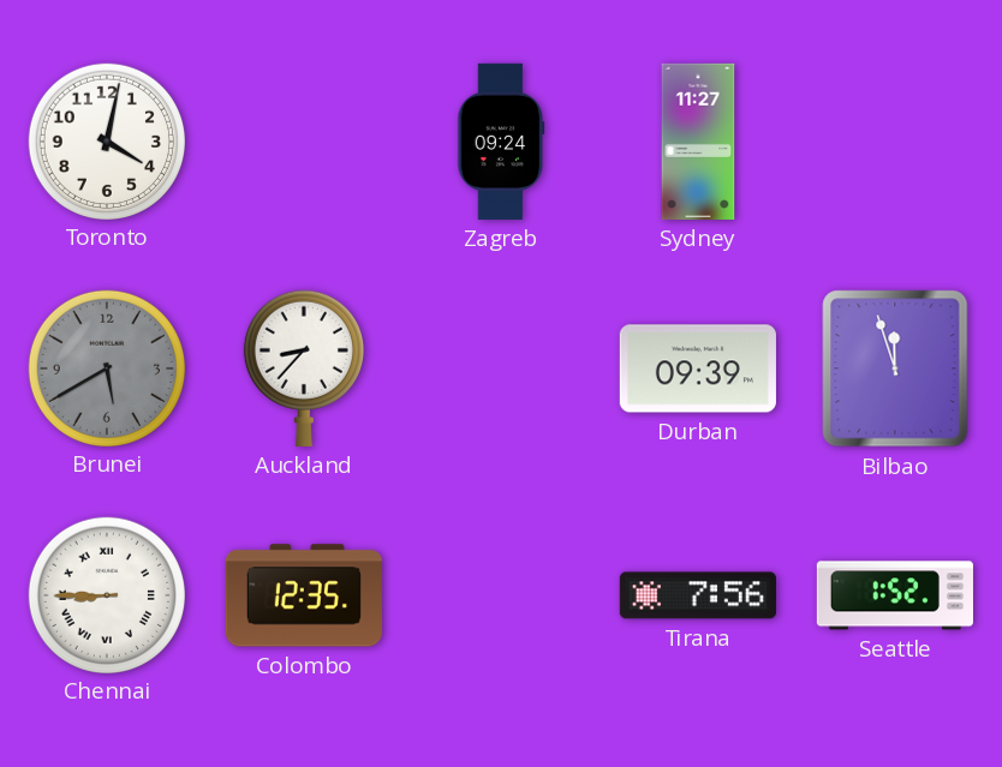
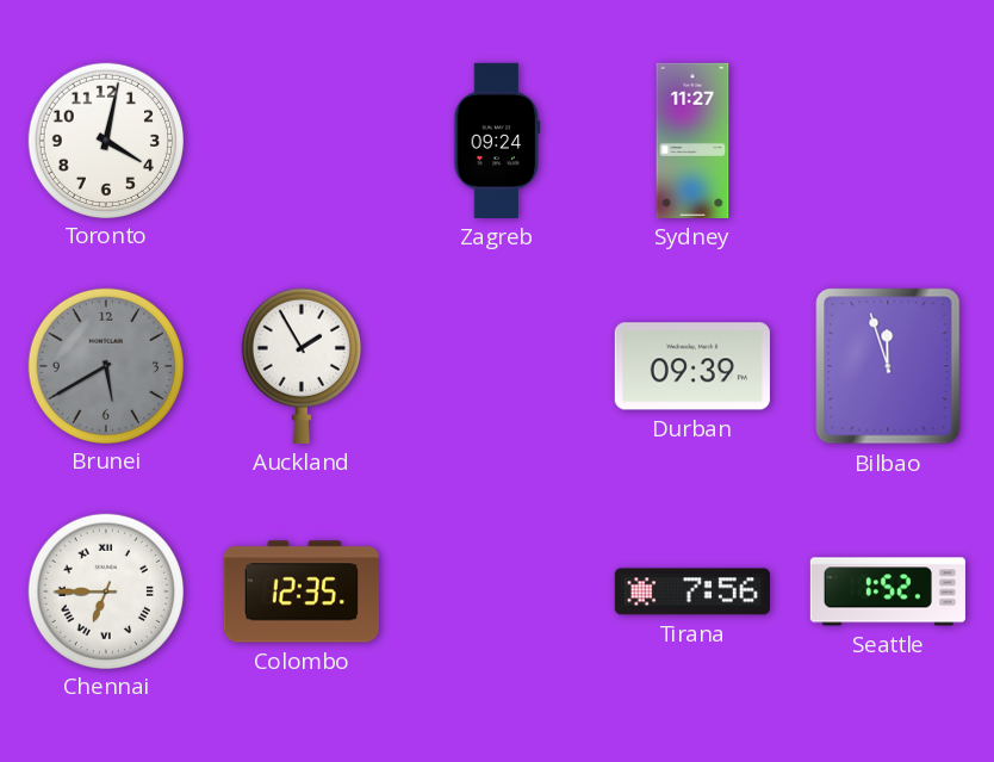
Auckland: 8:37 -> 1:55
Chennai: 8:45 -> 6:45
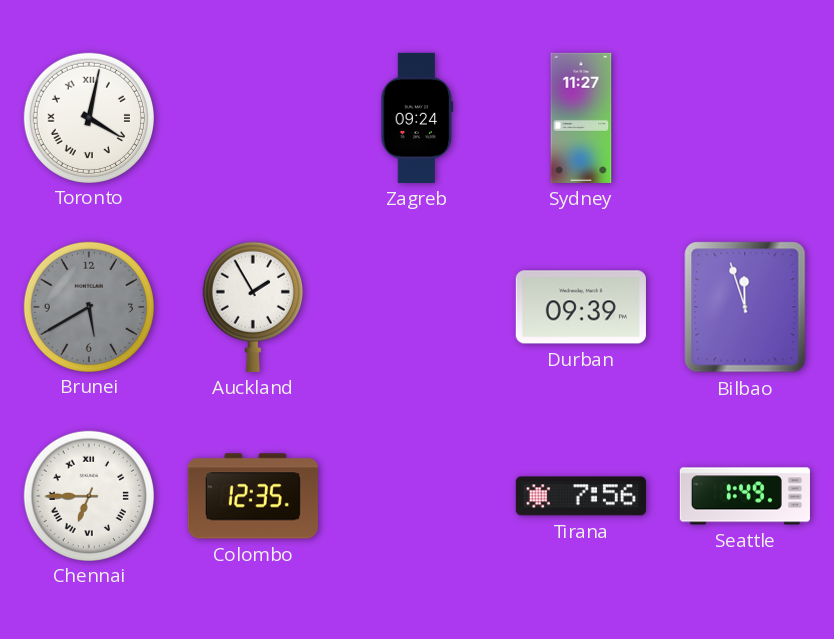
Toronto numerals: Arabic -> Roman
Seattle: 1:52 -> 1:49
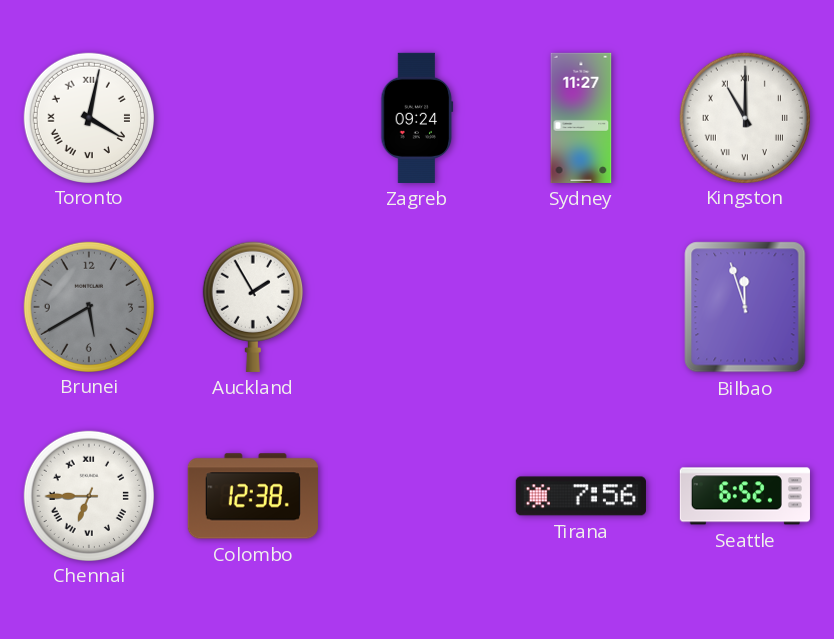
Kingston: none -> 11:00
Durban: 09:39 -> none
Colombo: 12:35 -> 12:38
Seattle: 1:49 -> 6:52
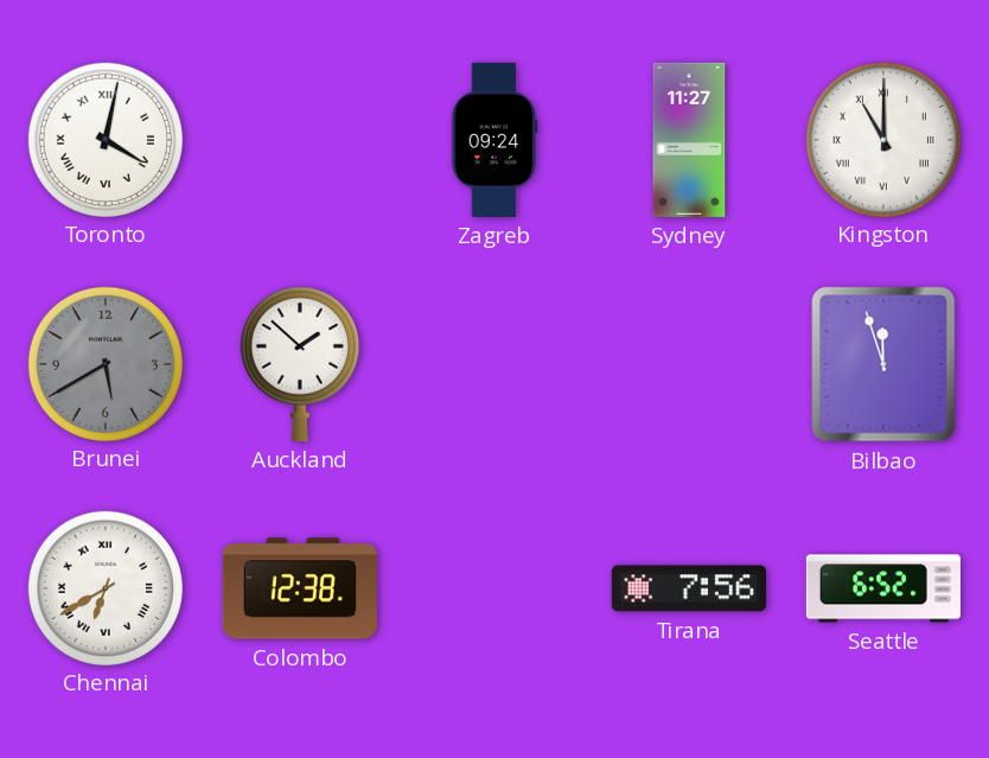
Auckland: 1:55 -> 1:52
Chennai: 6:45 -> 6:40
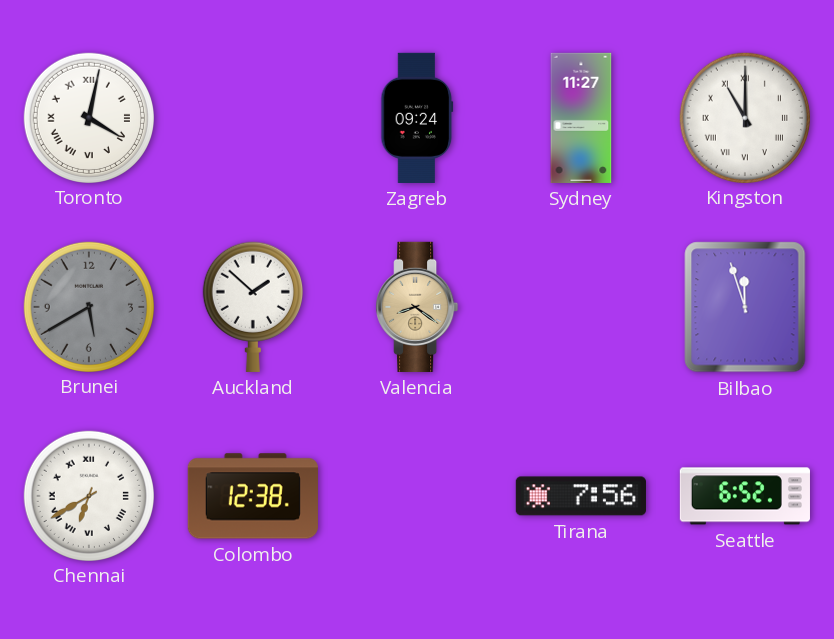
Valencia: none -> 8:21
